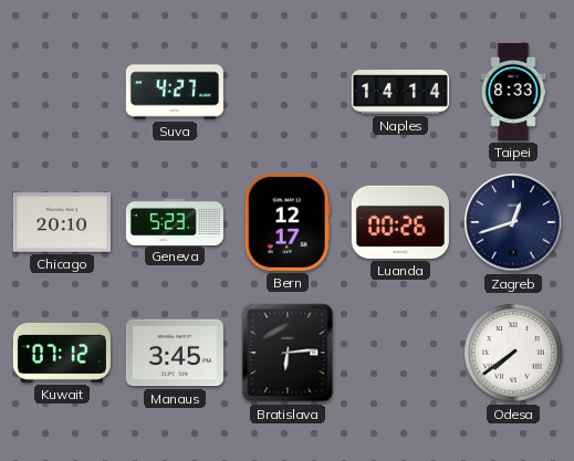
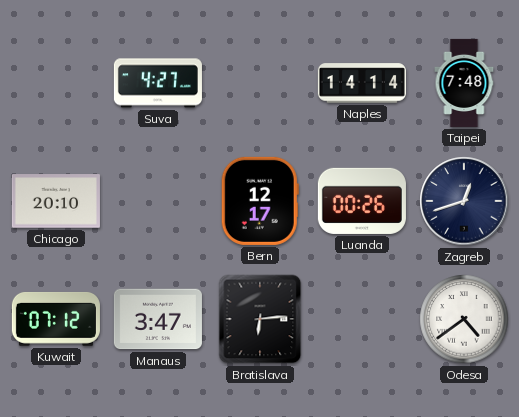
Taipei: 8:33 -> 7:48
Geneva: 5:23 -> none
Manaus: 3:45 -> 3:47
Odesa: 7:39 -> 4:39
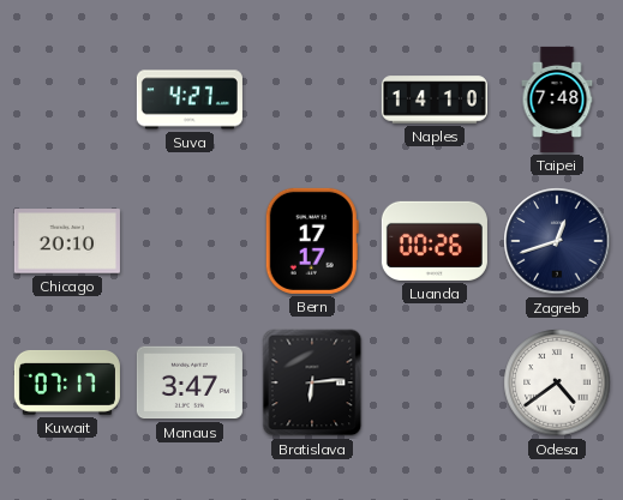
Naples: 14:14 -> 14:10
Bern: 12:17 -> 17:17
Kuwait: 07:12 -> 07:17
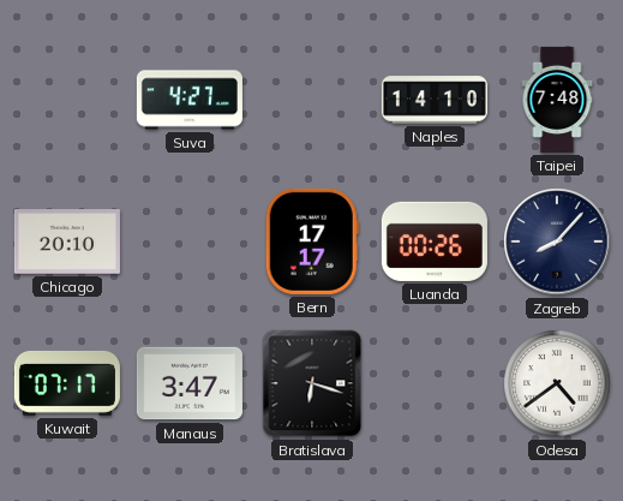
Zagreb: 12:42 -> 8:07
Bratislava: 6:14 -> 6:18
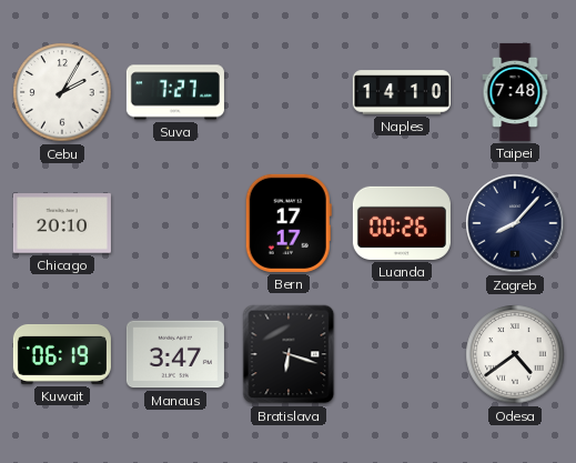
Cebu: none -> 2:05
Suva: 4:27 -> 7:27
Kuwait: 07:17 -> 06:19
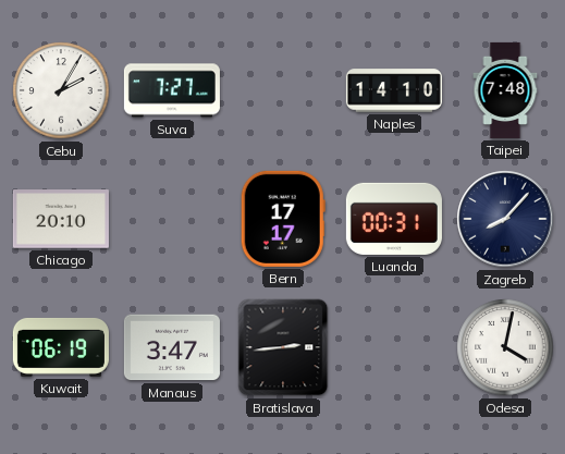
Luanda: 00:26 -> 00:31
Bratislava: 6:18 -> 2:44
Odesa: 4:39 -> 4:02
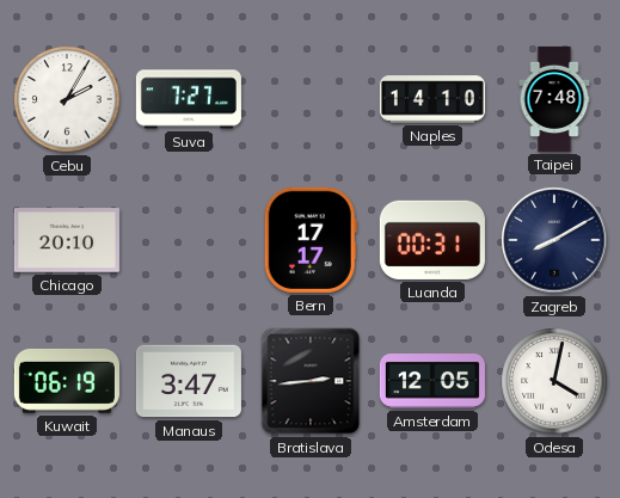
Zagreb: 8:07 -> 8:10
Amsterdam: none -> 12:05
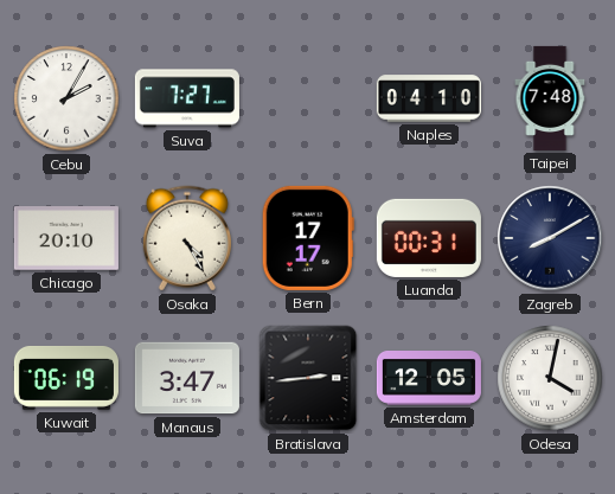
Naples: 14:10 -> 04:10
Osaka: none -> 4:25
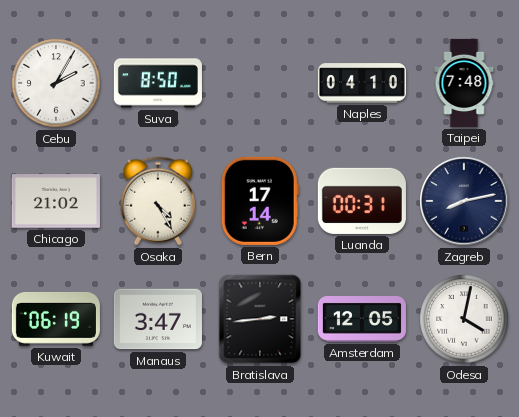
Suva: 7:27 -> 8:50
Chicago: 20:10 -> 21:02
Bern: 17:17 -> 17:14
Zagreb: 8:10 -> 8:13
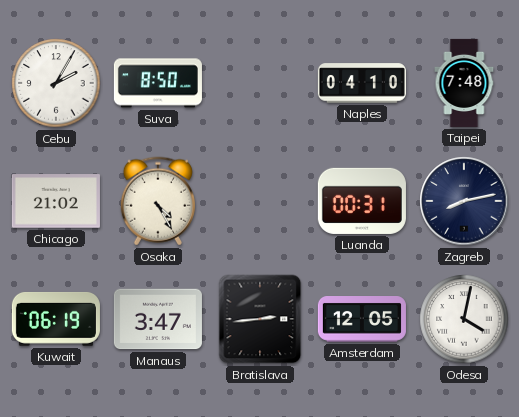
Bern: 17:14 -> none
